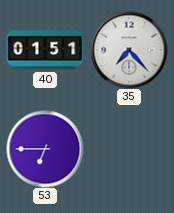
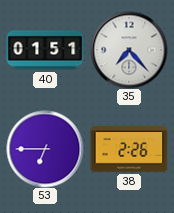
38: none -> 2:26
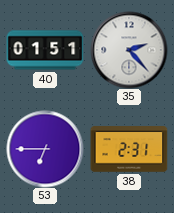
35: 7:23 -> 2:23
38: 2:26 -> 2:31
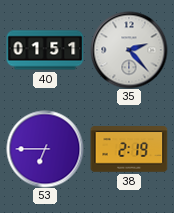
38: 2:31 -> 2:19
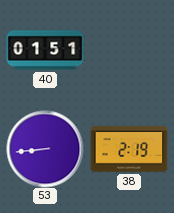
35: 2:23 -> none
53: 6:45 -> 8:44
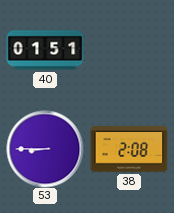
53: 8:44 -> 8:45
38: 2:19 -> 2:08
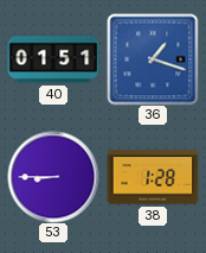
36: none -> 1:18
38: 2:08 -> 1:28
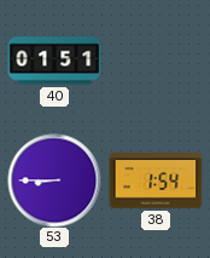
36: 1:18 -> none
38: 1:28 -> 1:54
